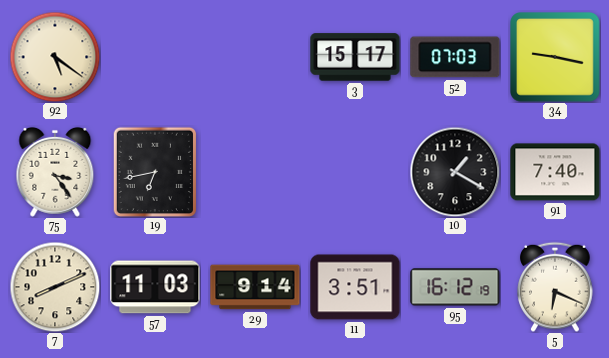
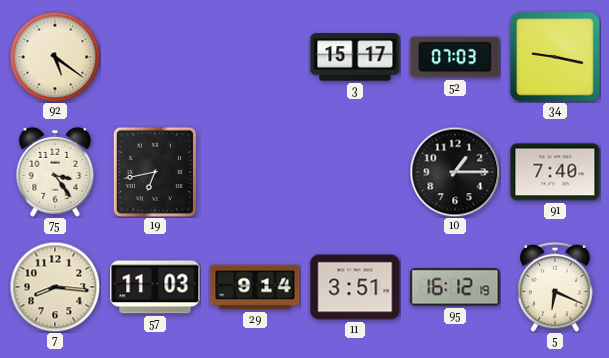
10: 1:20 -> 1:15
7: 8:11 -> 8:16
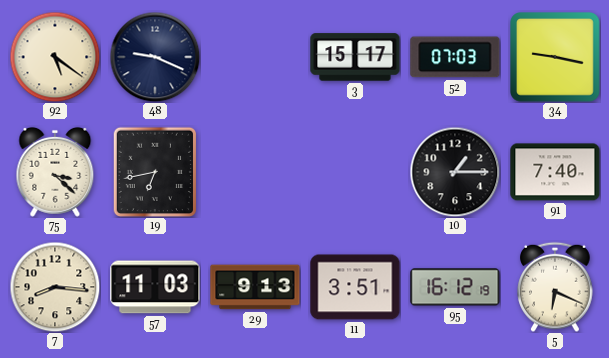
48: none -> 9:19
75: 3:24 -> 3:22
29: 9:14 -> 9:13
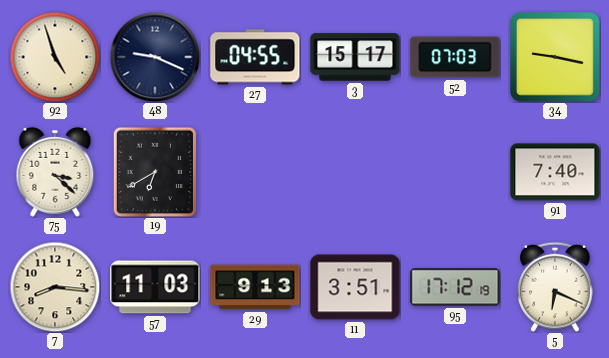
92: 5:21 -> 4:57
27: none -> 04:55
19: 6:43 -> 6:40
10: 1:15 -> none
95: 16:12 -> 17:12
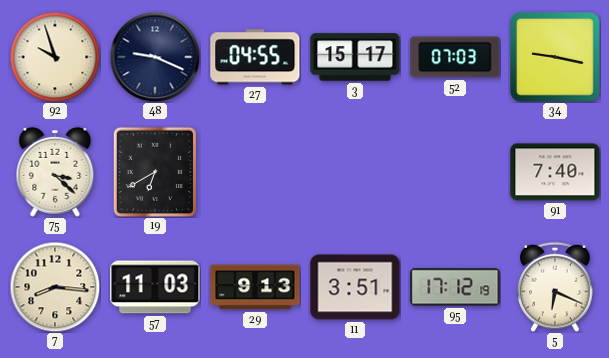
92: 4:57 -> 9:57
